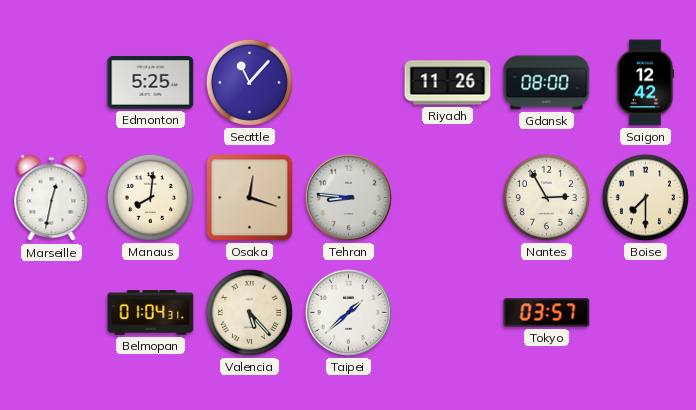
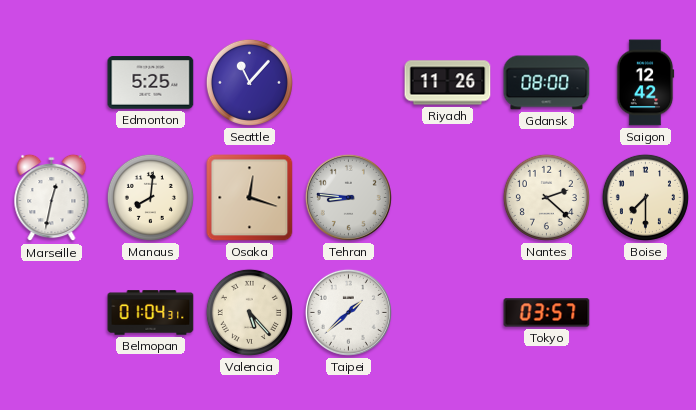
Nantes: 2:55 -> 2:22
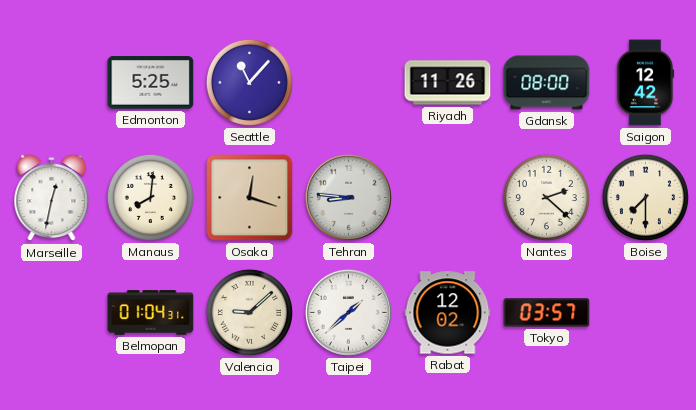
Valencia: 5:23 -> 9:08
Rabat: none -> 12:02
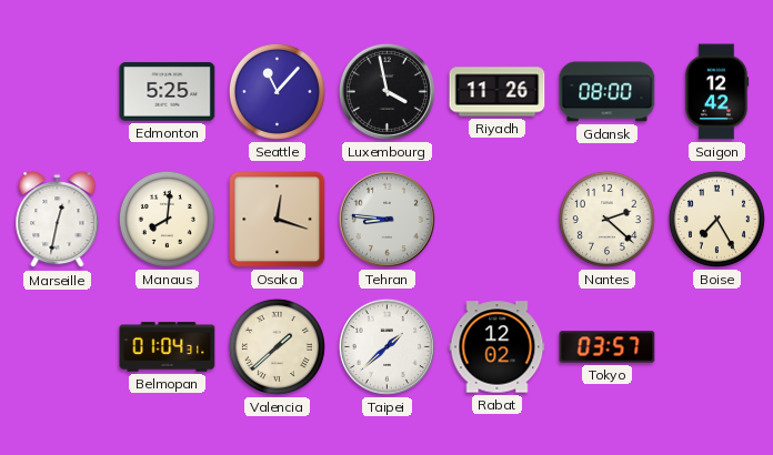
Luxembourg: none -> 3:58
Boise: 7:30 -> 7:25
Valencia: 9:08 -> 1:38
